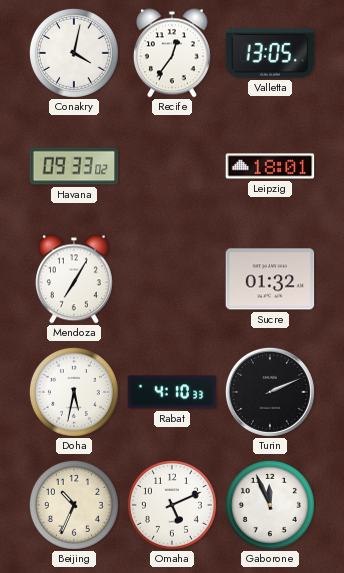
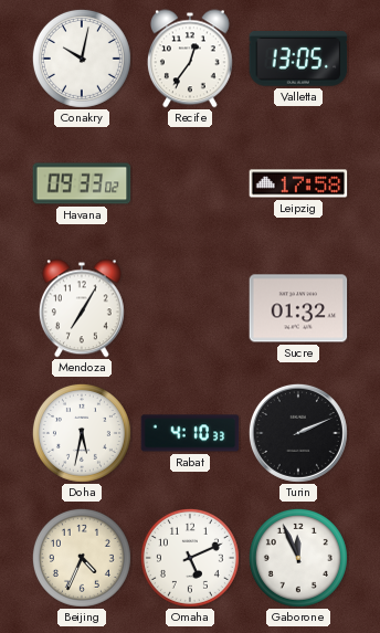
Conakry: 4:02 -> 10:02
Leipzig: 18:01 -> 17:58
Beijing: 10:34 -> 4:34
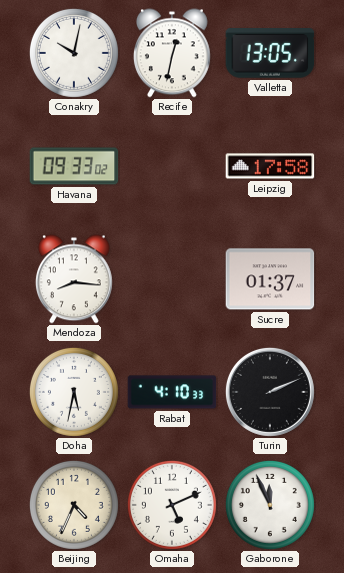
Recife: 12:36 -> 12:32
Mendoza: 7:05 -> 8:16
Sucre: 01:32 -> 01:37
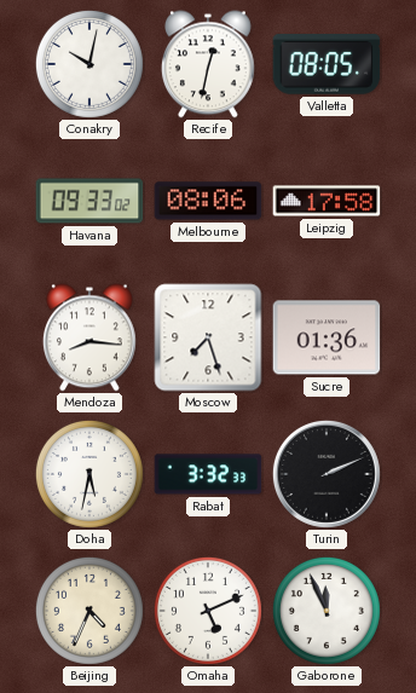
Valletta: 13:05 -> 08:05
Melbourne: none -> 08:06
Moscow: none -> 7:27
Sucre: 01:37 -> 01:36
Rabat: 4:10 -> 3:32
